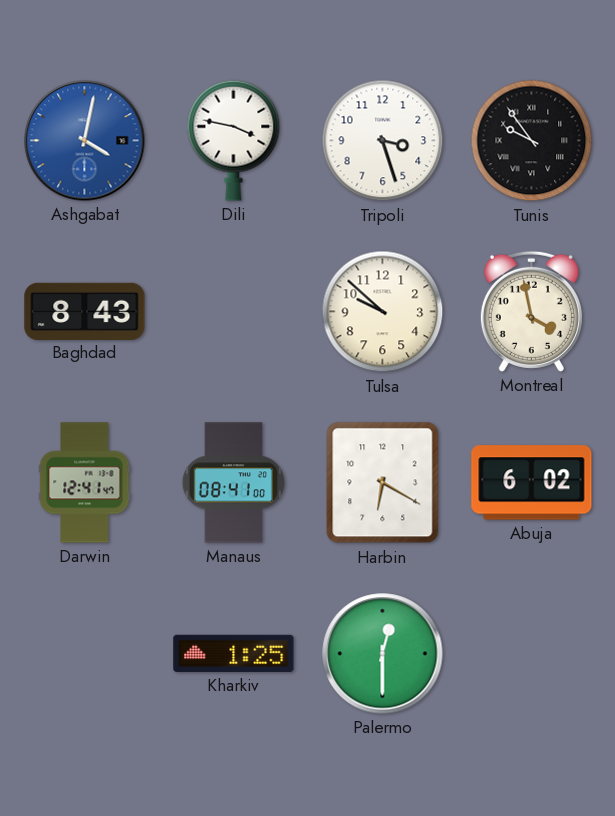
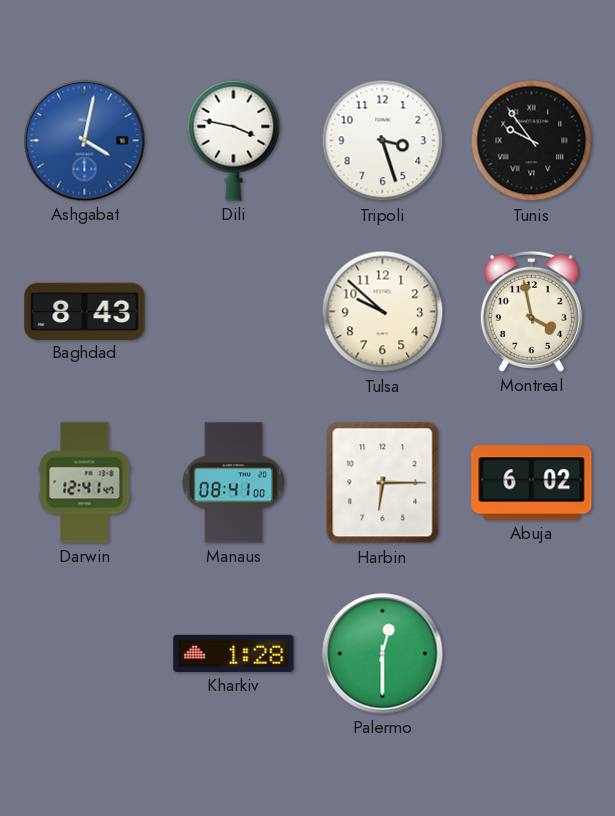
Harbin: 6:20 -> 6:15
Kharkiv: 1:25 -> 1:28
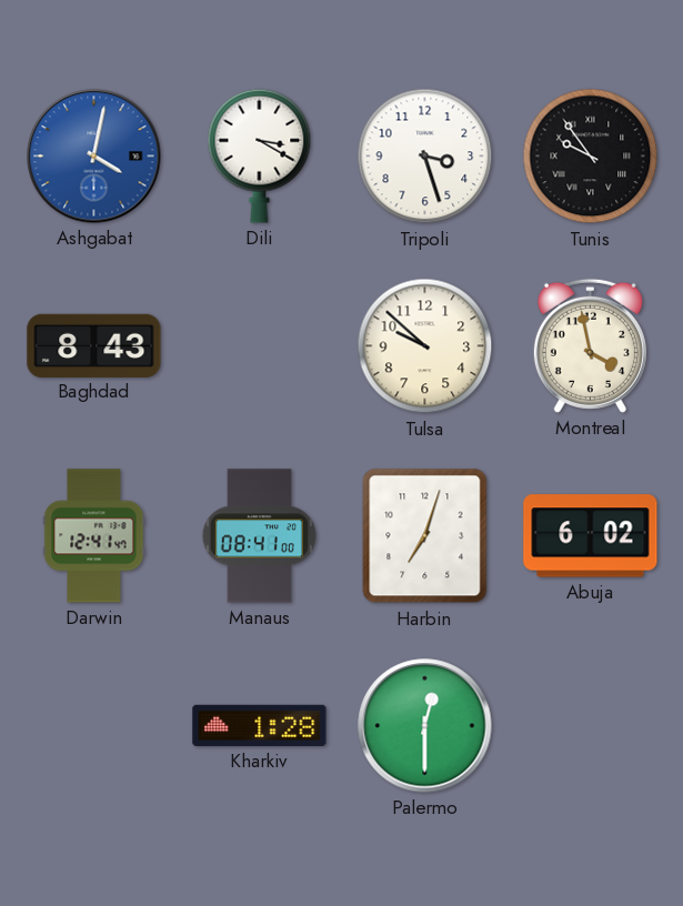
Dili: 3:47 -> 3:20
Harbin: 6:15 -> 7:03
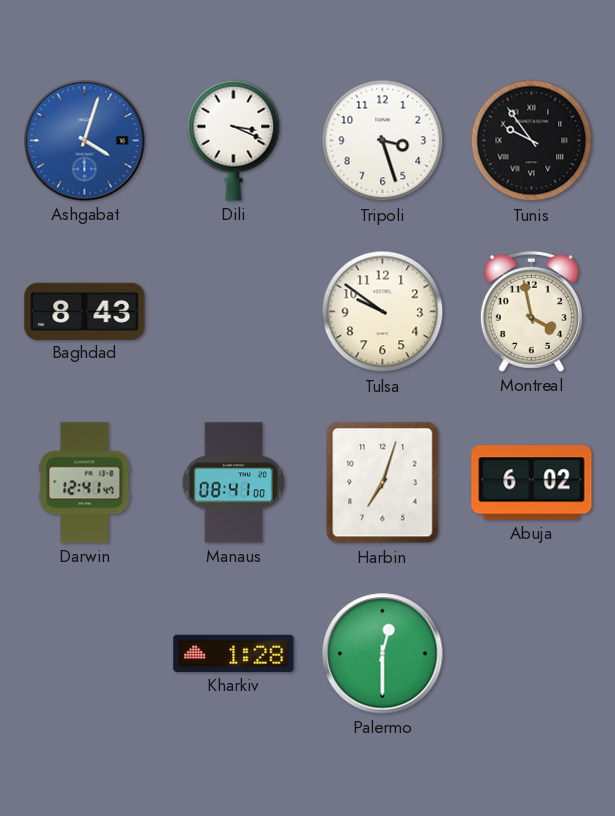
Ashgabat: 4:02 -> 4:03
Dili: 3:20 -> 3:19
Tulsa: 9:52 -> 9:51
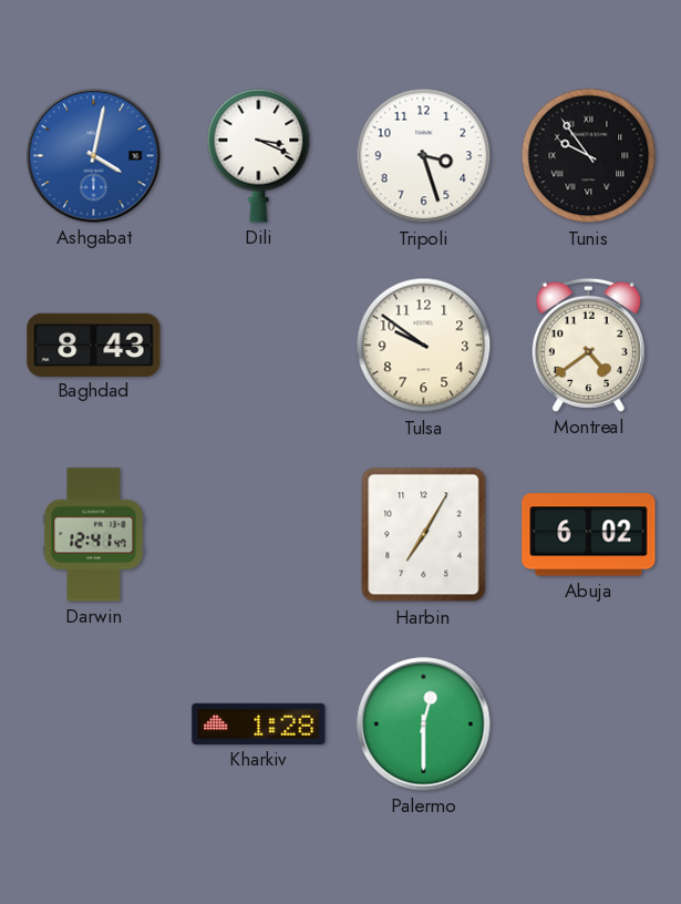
Ashgabat: 4:03 -> 4:02
Montreal: 3:58 -> 4:39
Manaus: 08:41 -> none
Harbin: 7:03 -> 7:05
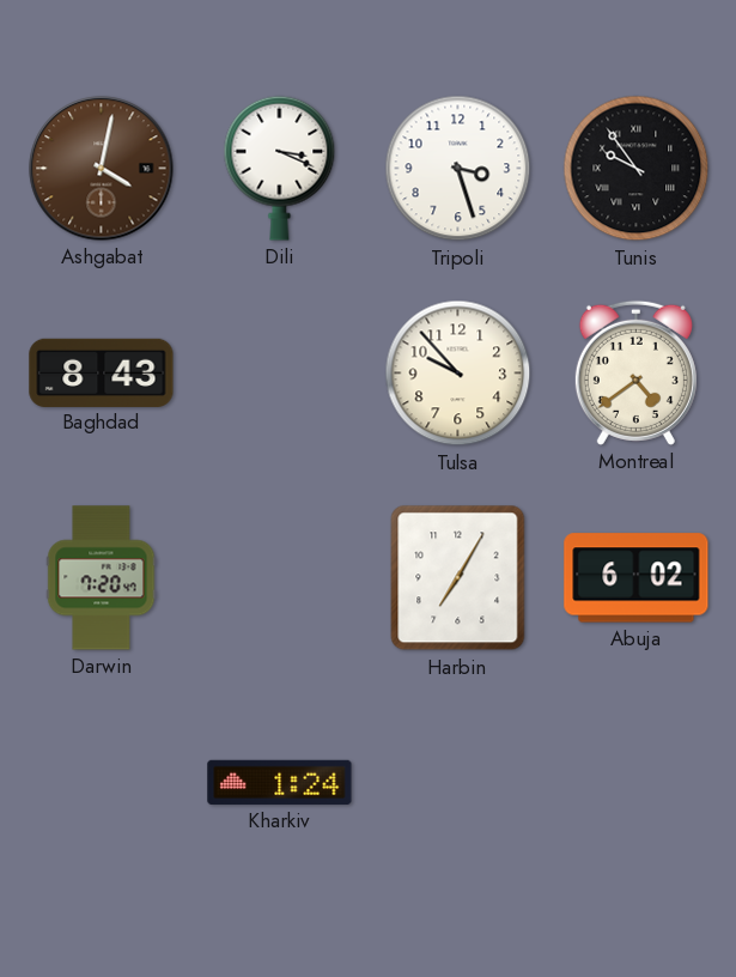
Ashgabat dial: blue -> brown
Tulsa: 9:51 -> 9:53
Darwin: 12:41 -> 7:20
Kharkiv: 1:28 -> 1:24
Palermo: 12:30 -> none
